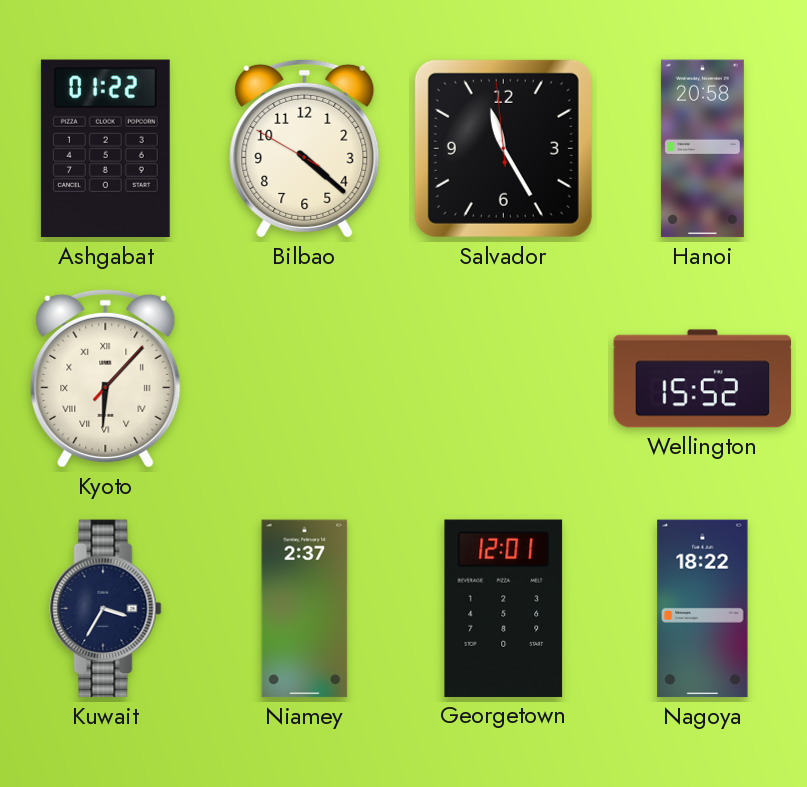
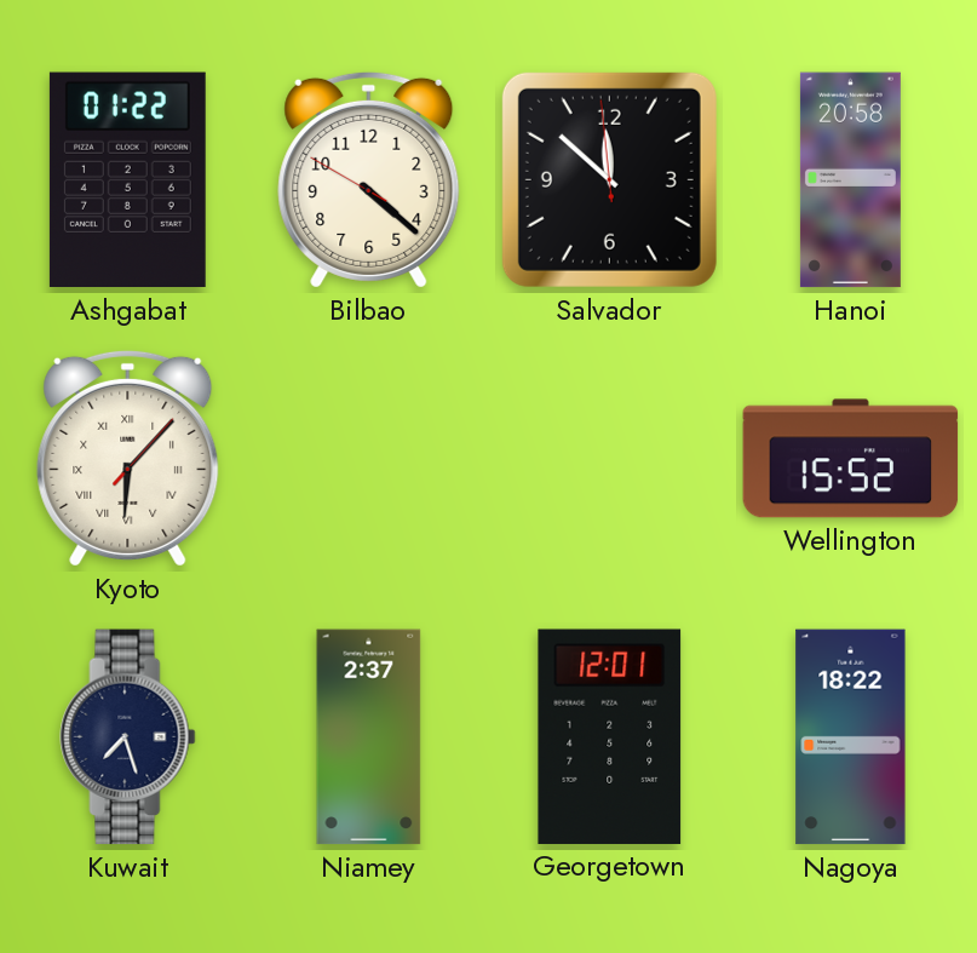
Salvador: 11:24 -> 11:51
Kuwait: 3:35 -> 7:27
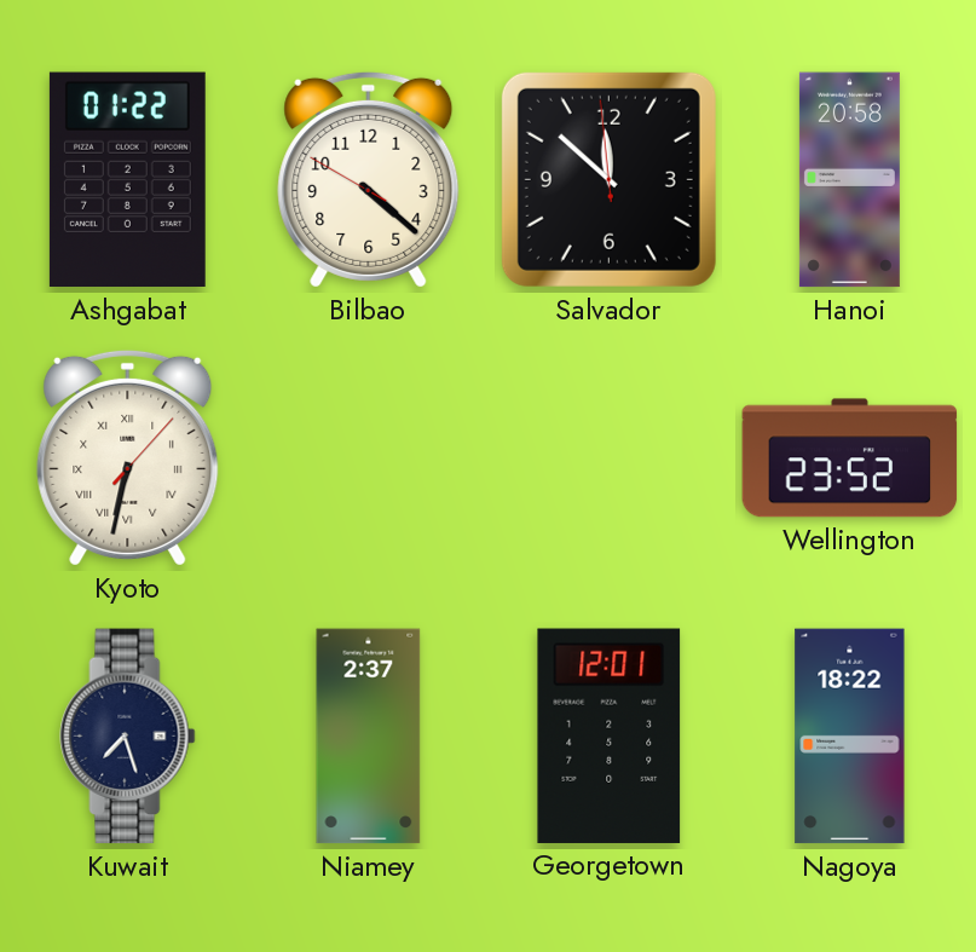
Kyoto: 6:07 -> 6:32
Wellington: 15:52 -> 23:52
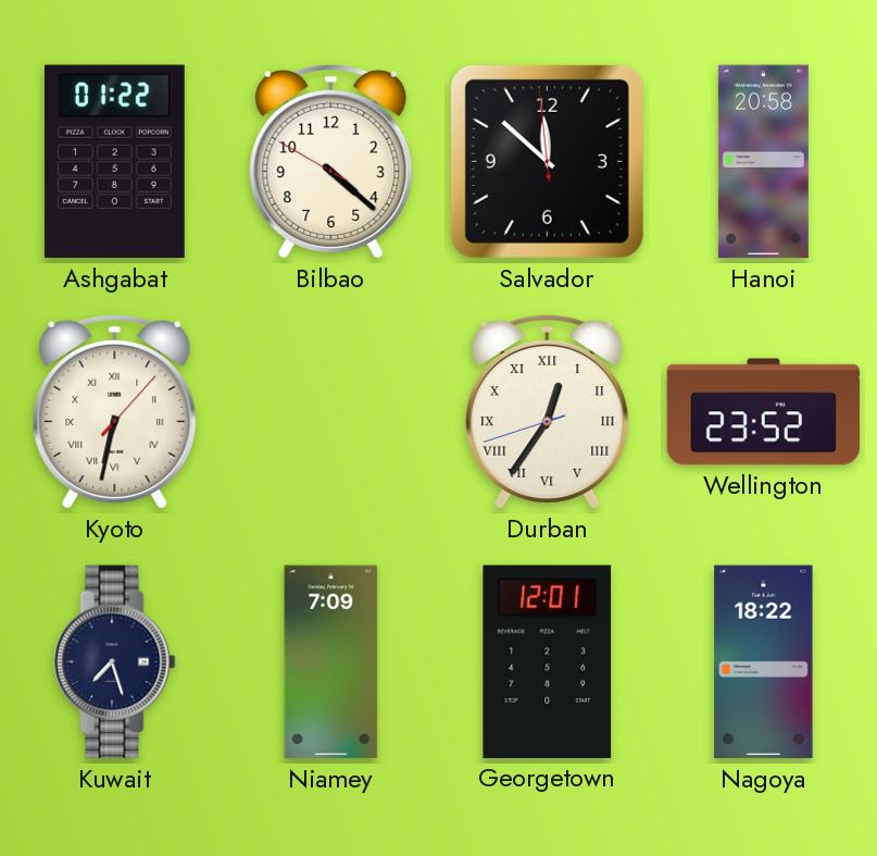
Durban: none -> 12:35
Niamey: 2:37 -> 7:09
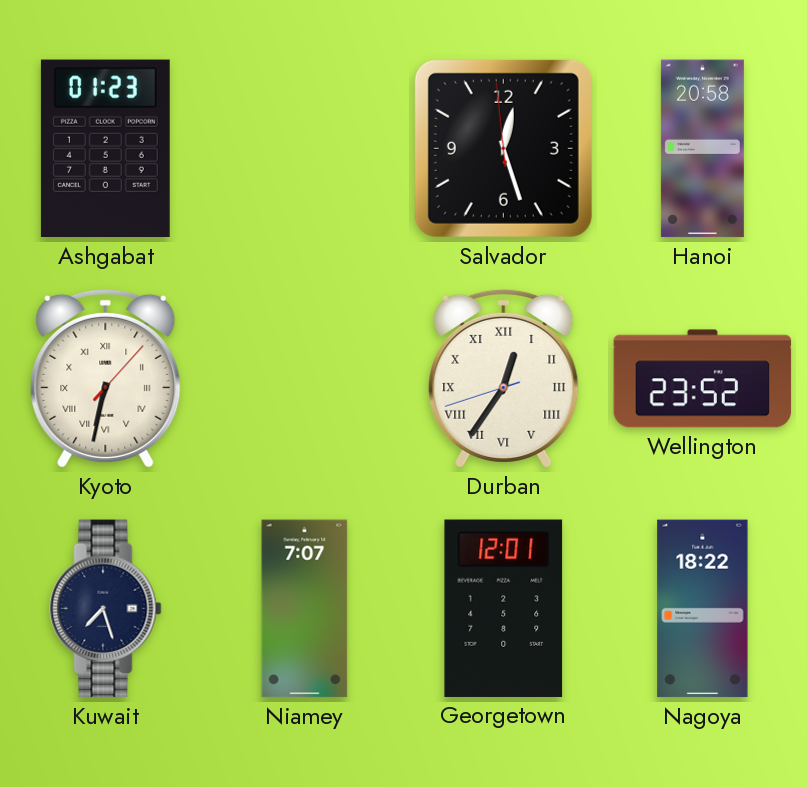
Ashgabat: 01:22 -> 01:23
Bilbao: 4:21 -> none
Salvador: 11:51 -> 12:26
Niamey: 7:09 -> 7:07
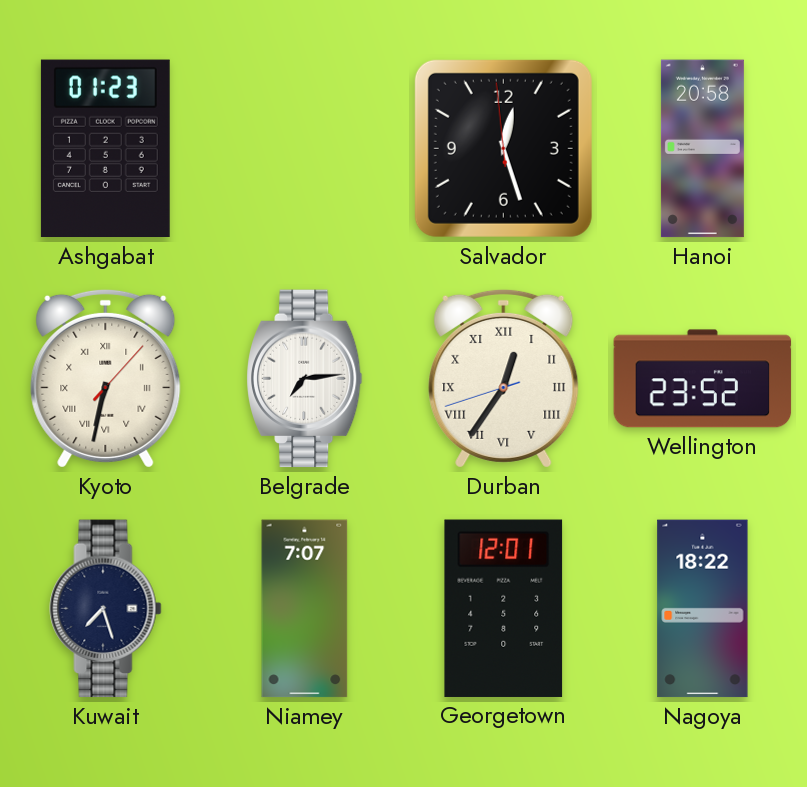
Belgrade: none -> 7:14
